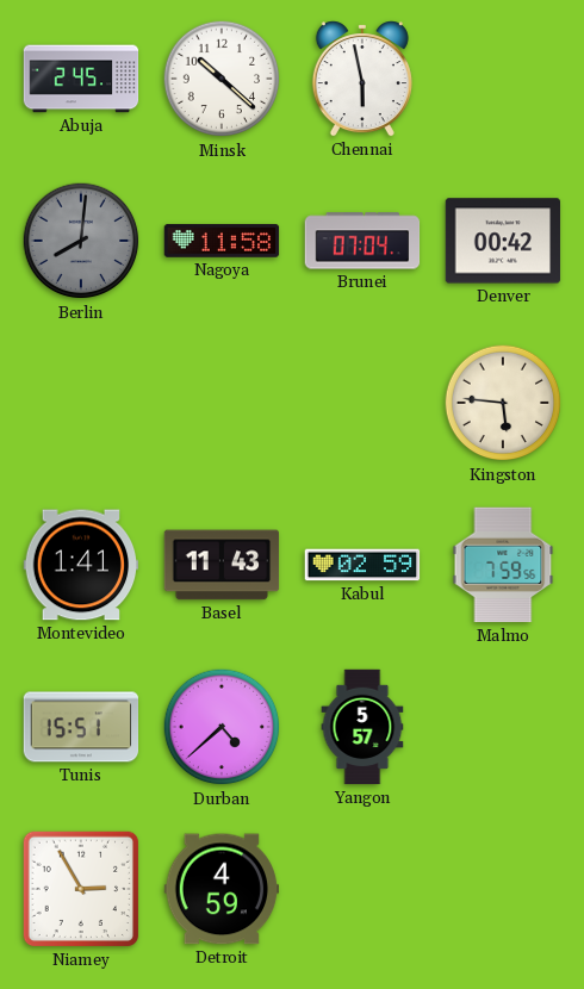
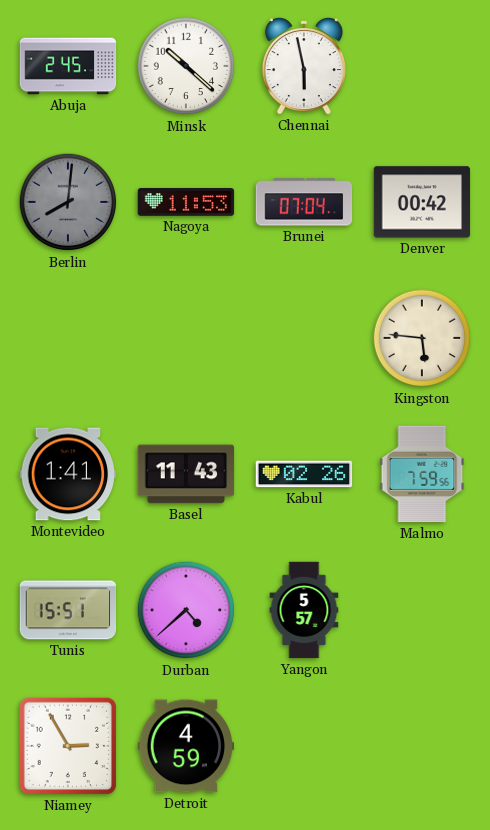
Nagoya: 11:58 -> 11:53
Kabul: 02:59 -> 02:26
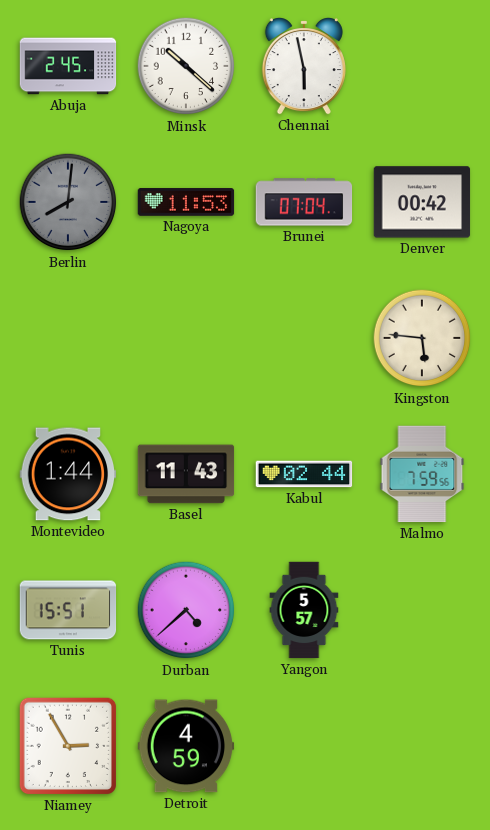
Montevideo: 1:41 -> 1:44
Kabul: 02:26 -> 02:44
